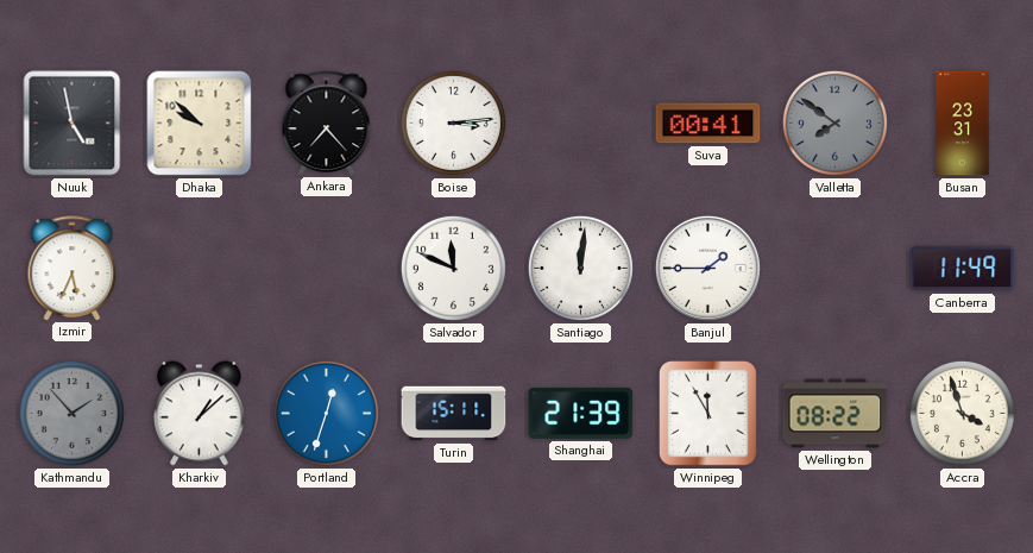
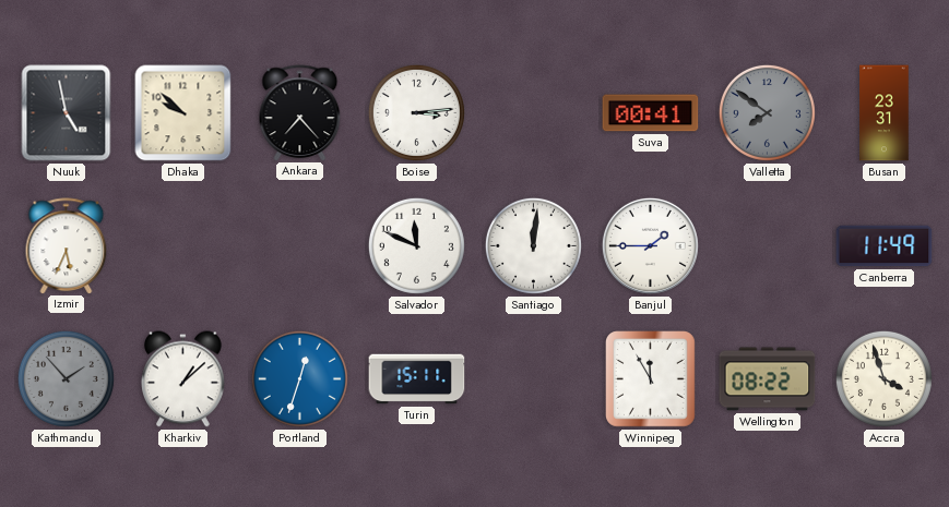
Shanghai: 21:39 -> none
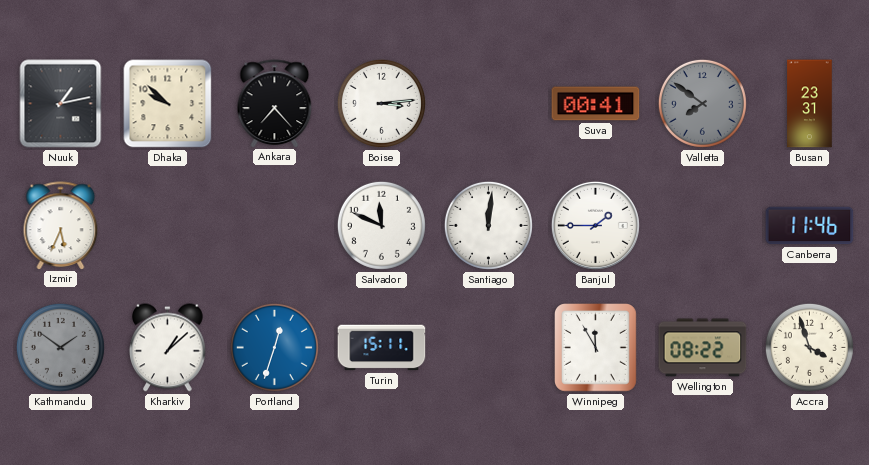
Nuuk: 4:58 -> 1:13
Canberra: 11:49 -> 11:46
Kathmandu: 1:53 -> 1:51
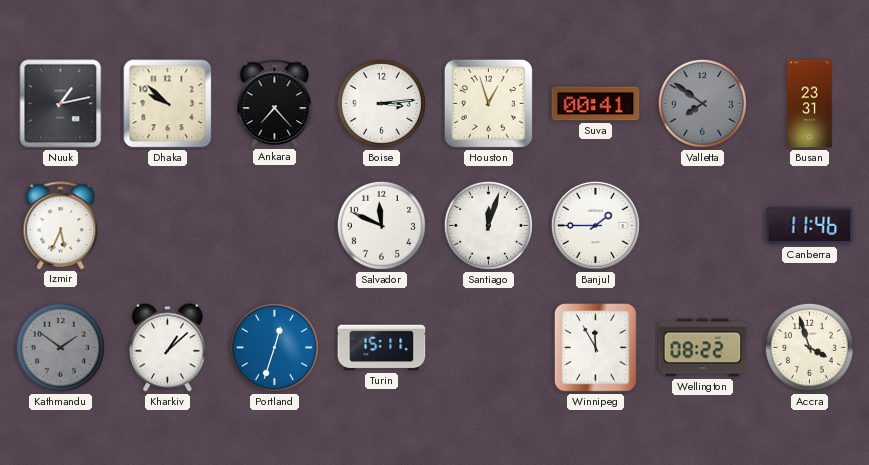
Houston: none -> 12:57
Santiago: 12:01 -> 12:03
